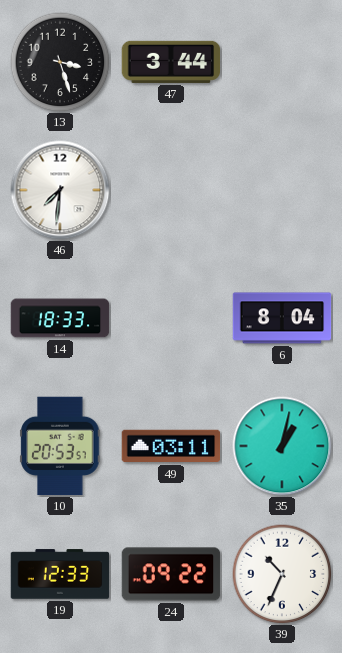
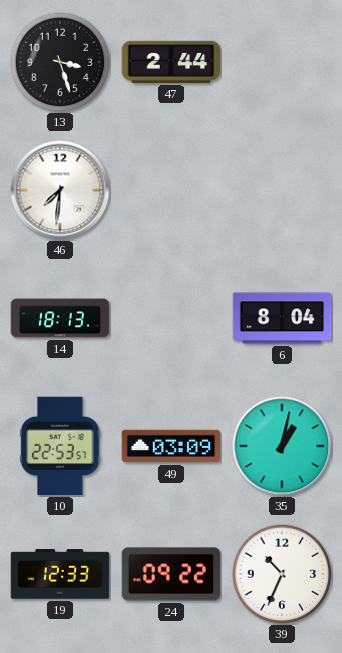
47: 3:44 -> 2:44
14: 18:33 -> 18:13
10: 20:53 -> 22:53
49: 03:11 -> 03:09
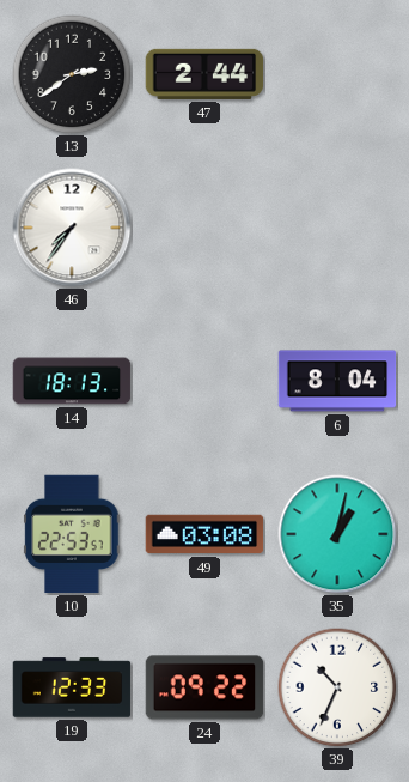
13: 3:27 -> 2:39
46: 7:31 -> 7:36
49: 03:09 -> 03:08
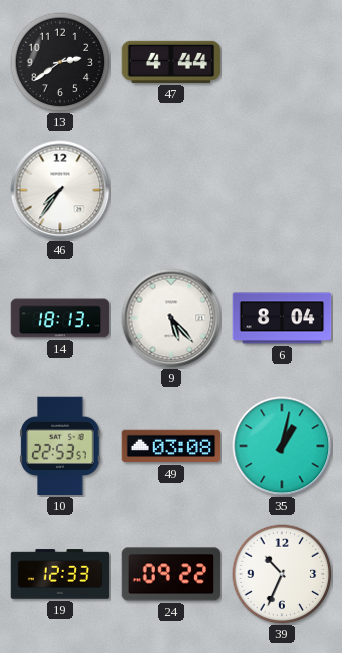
47: 2:44 -> 4:44
9: none -> 5:23
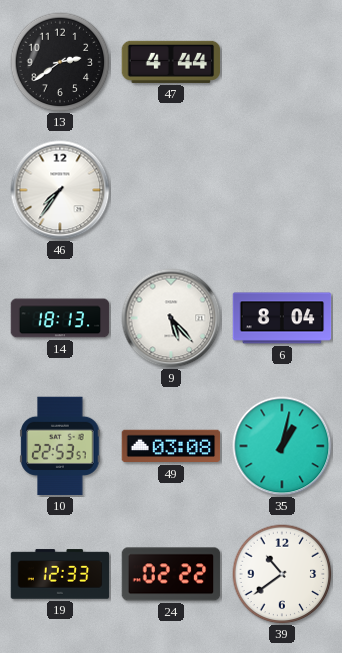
24: 09:22 -> 02:22
39: 10:34 -> 10:39
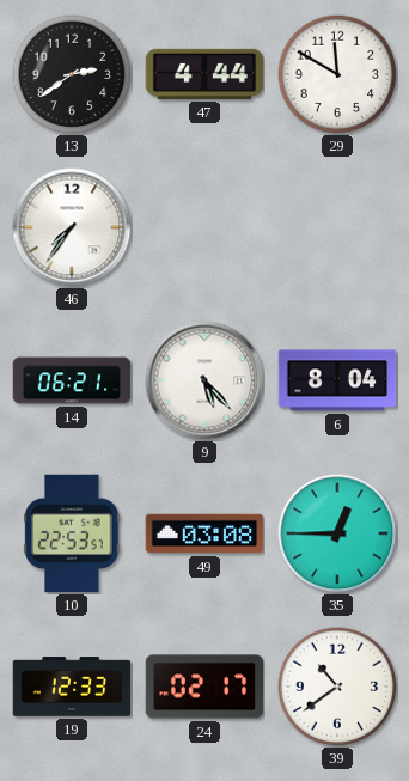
29: none -> 11:50
14: 18:13 -> 06:21
35: 1:02 -> 12:45
24: 02:22 -> 02:17
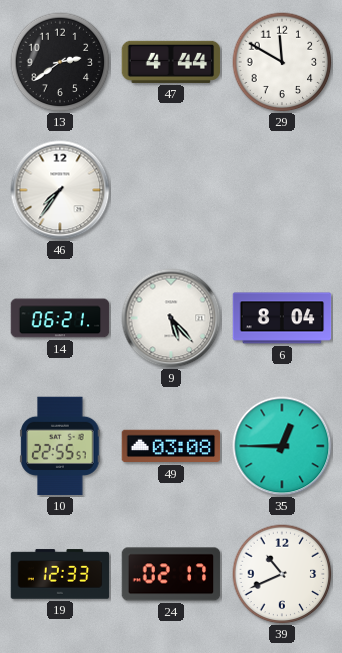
10: 22:53 -> 22:55
39: 10:39 -> 10:41
